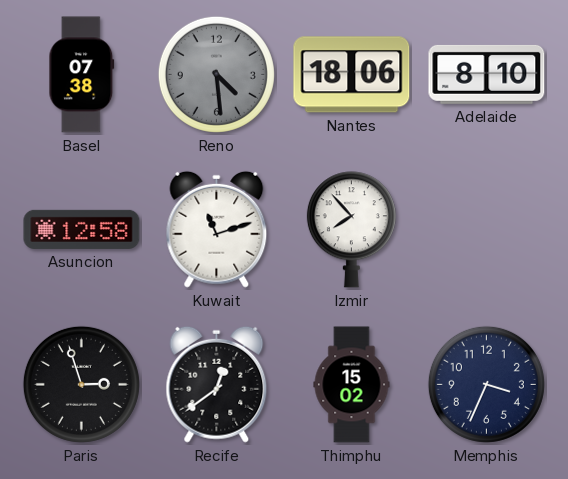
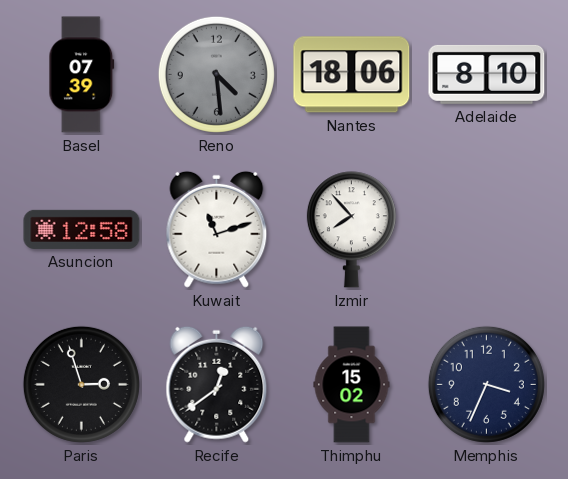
Basel: 07:38 -> 07:39
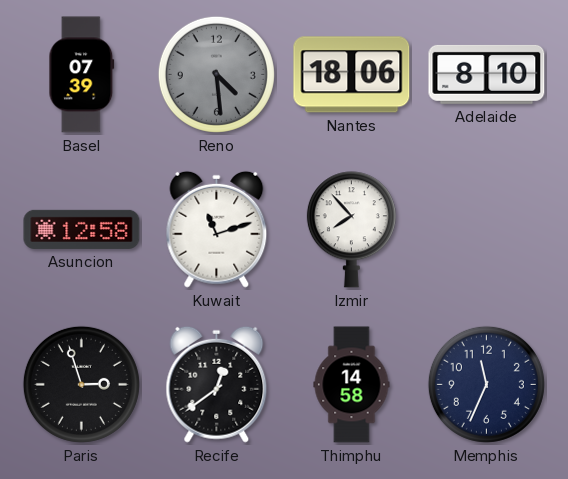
Thimphu: 15:02 -> 14:58
Memphis: 3:34 -> 11:34
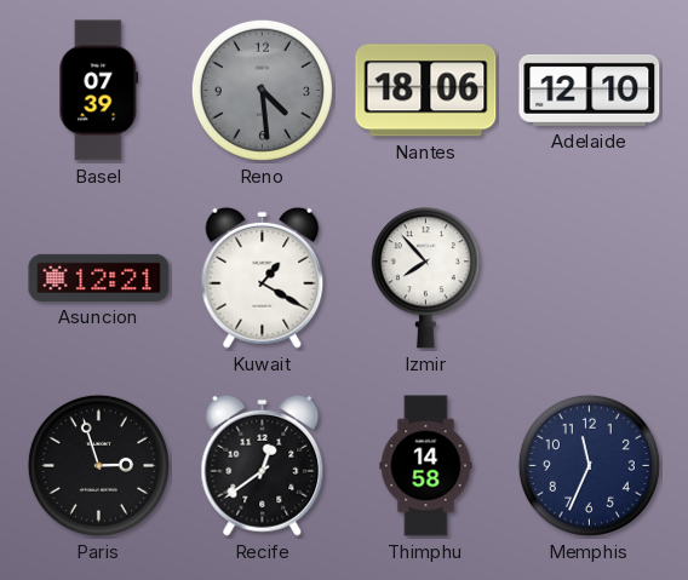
Adelaide: 8:10 -> 12:10
Asuncion: 12:58 -> 12:21
Kuwait: 11:12 -> 1:20
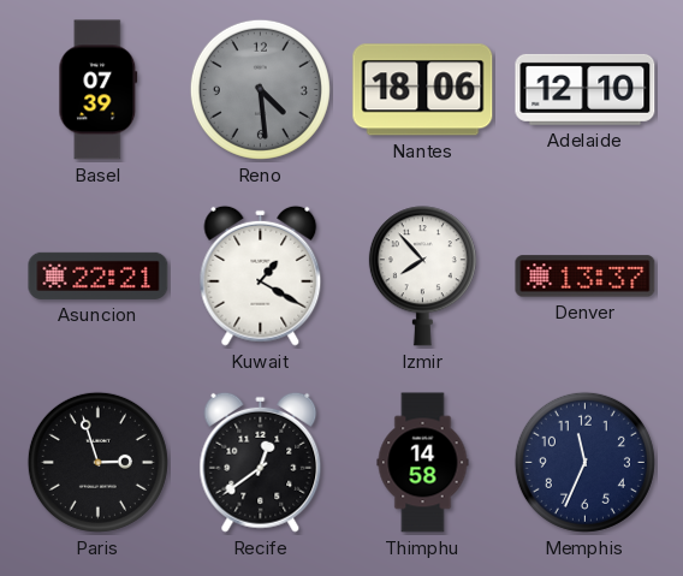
Asuncion: 12:21 -> 22:21
Denver: none -> 13:37
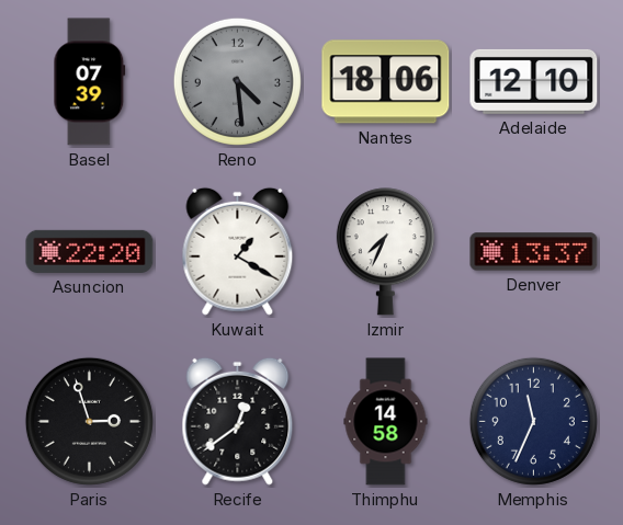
Asuncion: 22:21 -> 22:20
Izmir: 7:53 -> 7:34
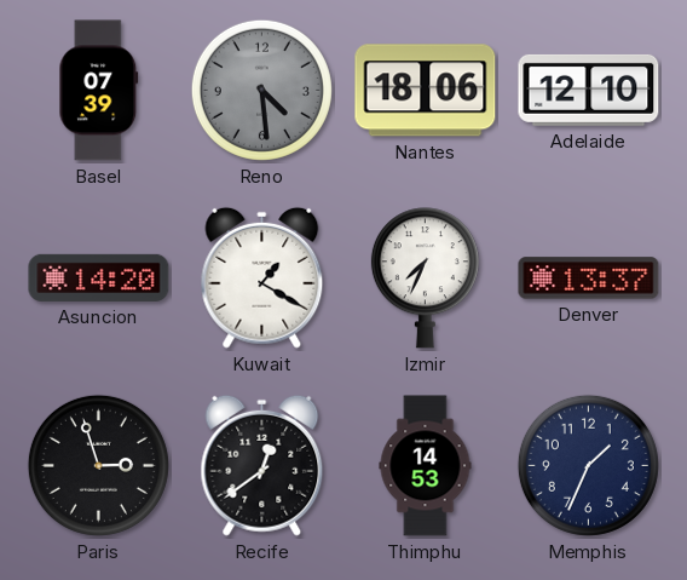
Asuncion: 22:20 -> 14:20
Thimphu: 14:58 -> 14:53
Memphis: 11:34 -> 1:34
